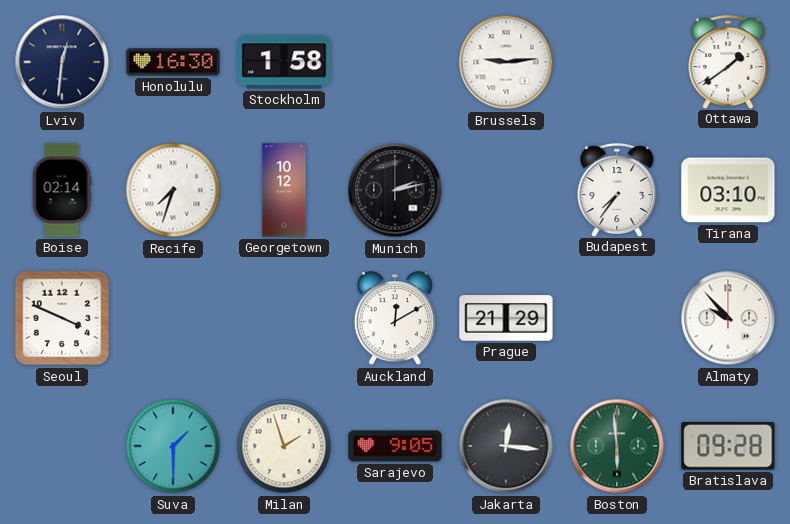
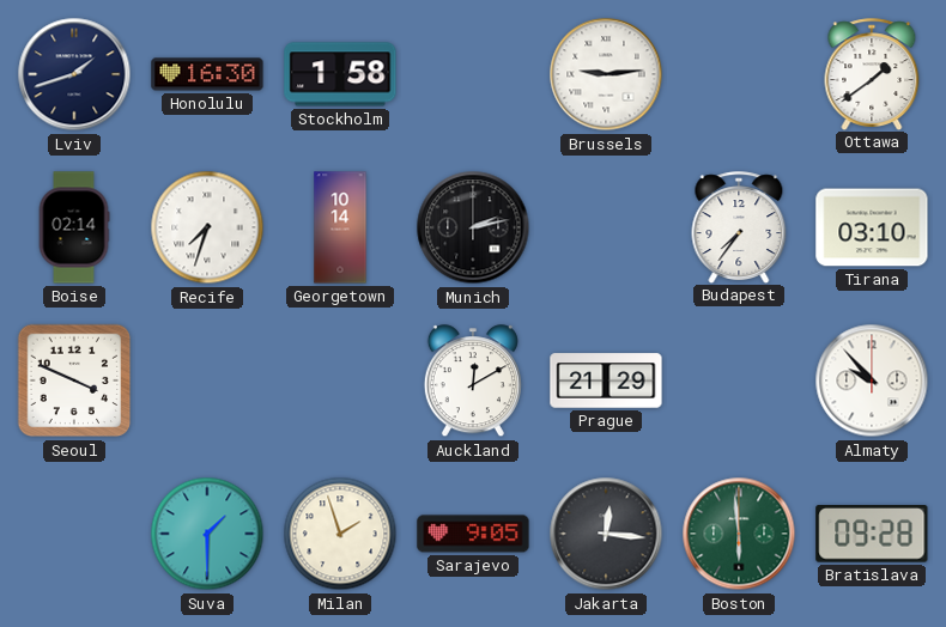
Lviv: 12:31 -> 1:42
Georgetown: 10:12 -> 10:14
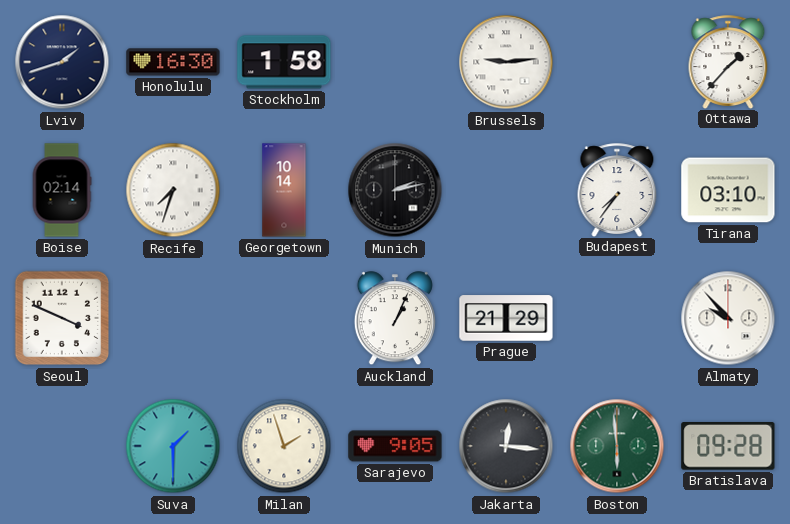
Ottawa: 1:39 -> 1:37
Auckland: 12:10 -> 1:04
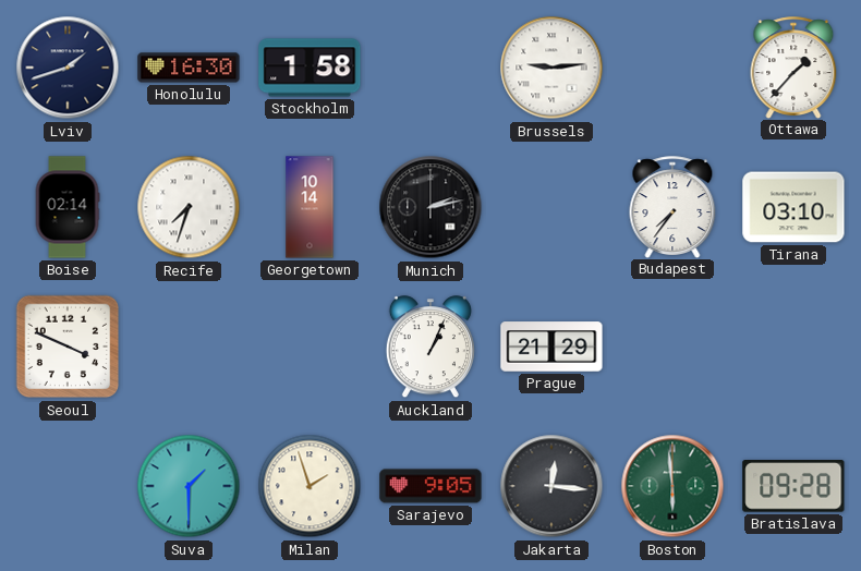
Almaty: 9:53 -> none
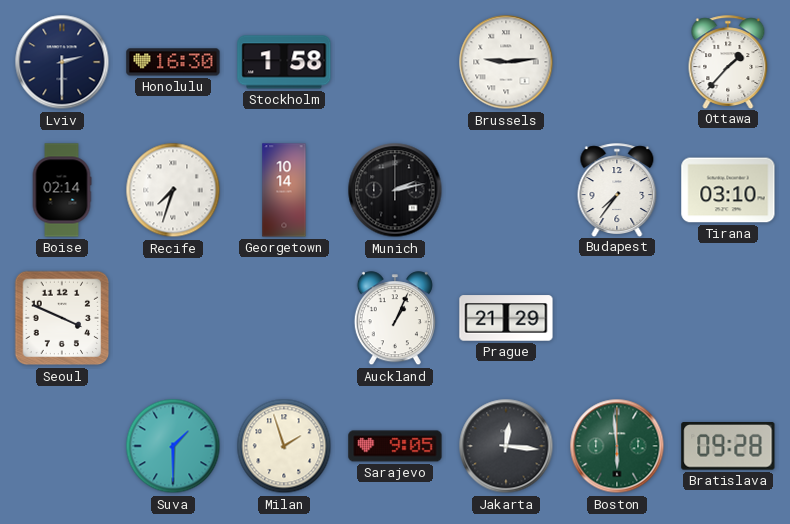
Lviv: 1:42 -> 2:30
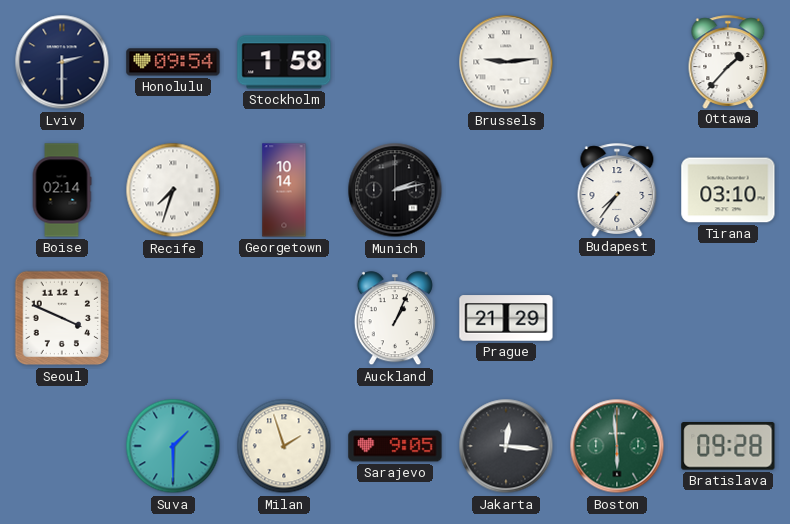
Honolulu: 16:30 -> 09:54
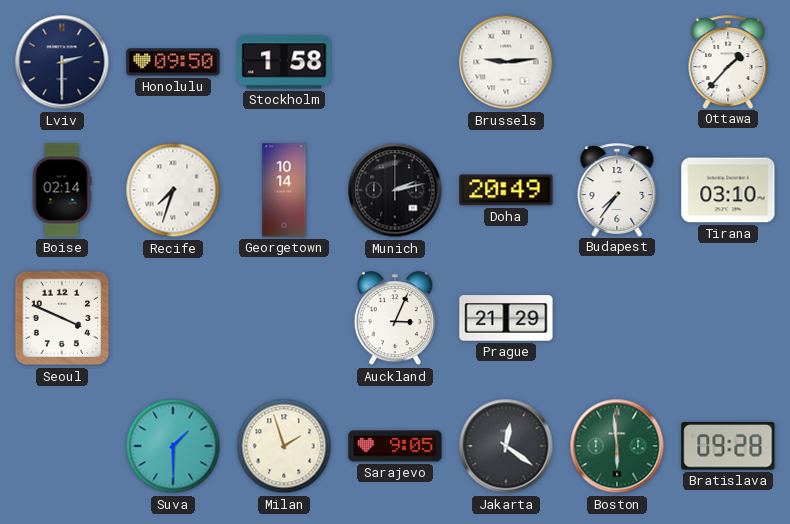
Honolulu: 09:54 -> 09:50
Doha: none -> 20:49
Auckland: 1:04 -> 3:04
Jakarta: 12:16 -> 12:21
